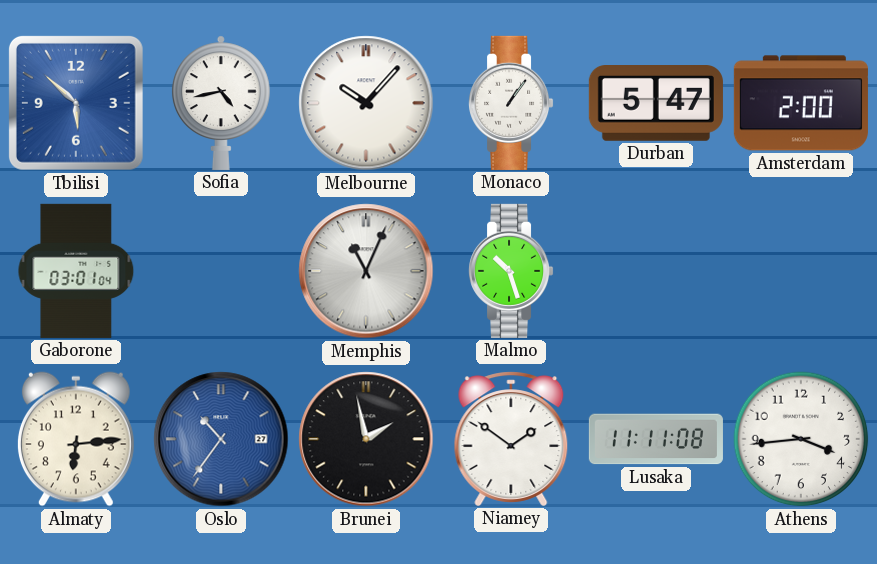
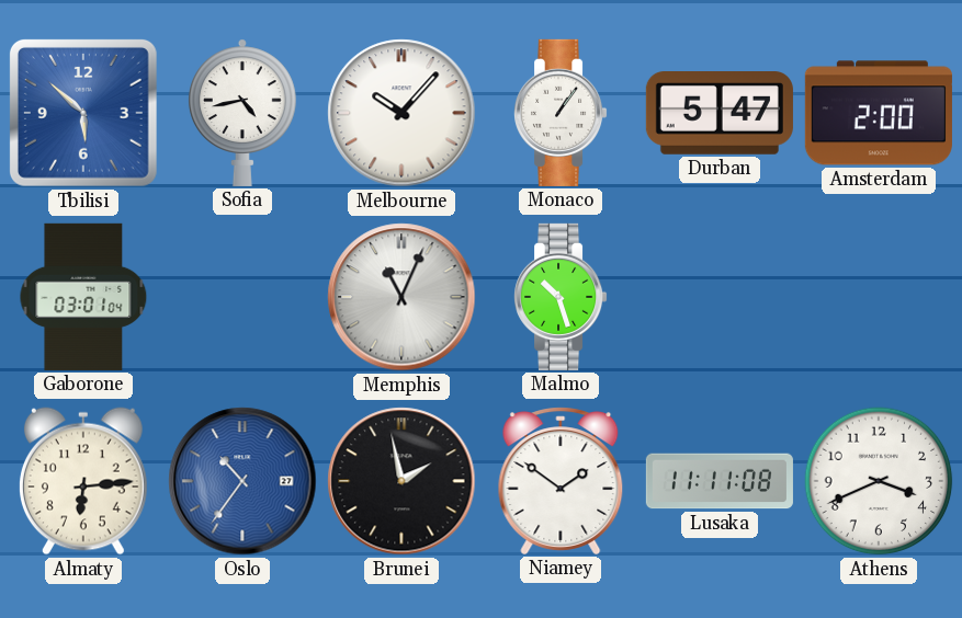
Athens: 3:44 -> 3:41
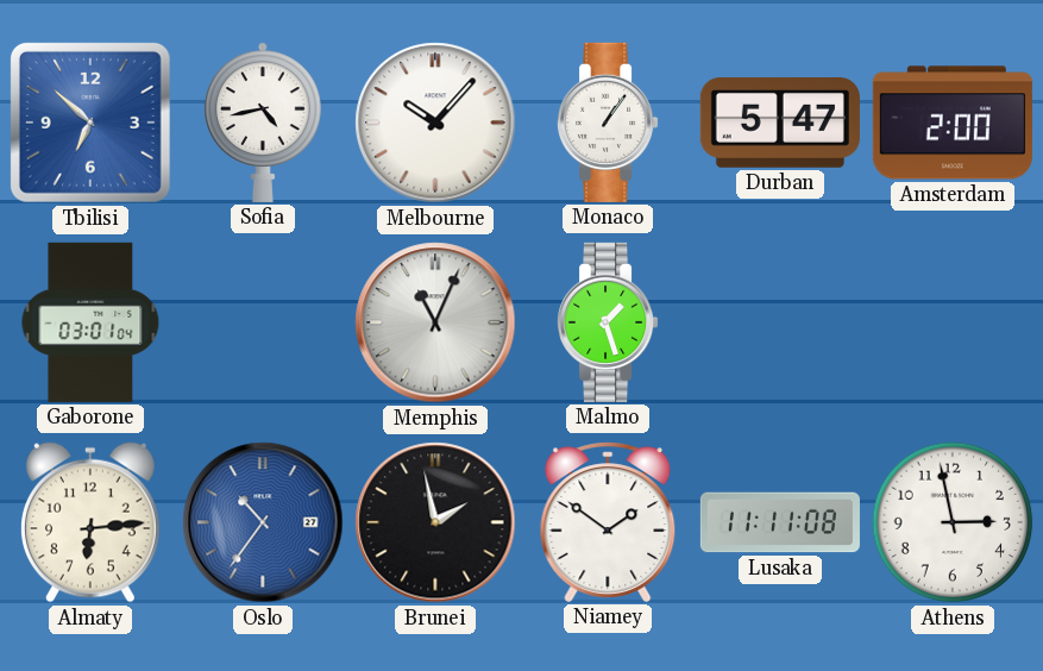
Tbilisi: 5:52 -> 6:52
Malmo: 10:27 -> 1:27
Athens: 3:41 -> 2:58
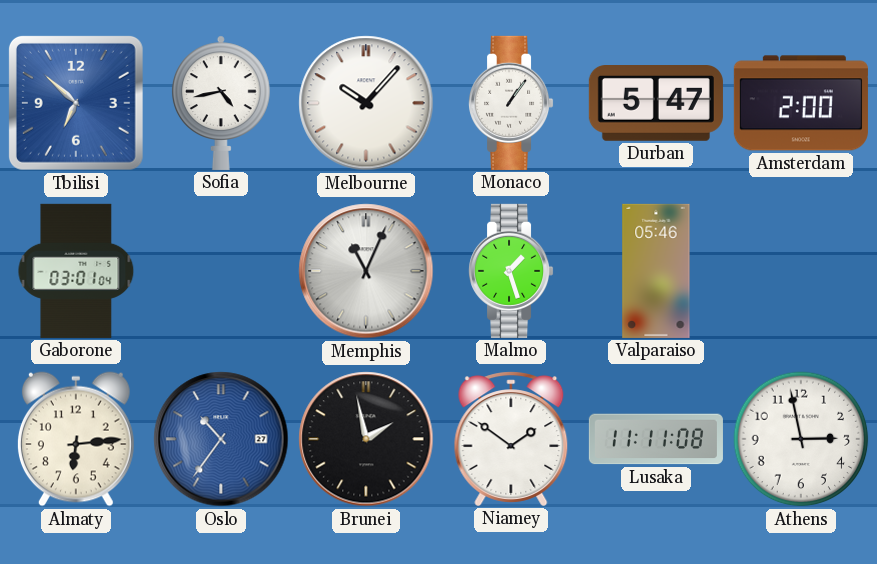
Valparaiso: none -> 05:46
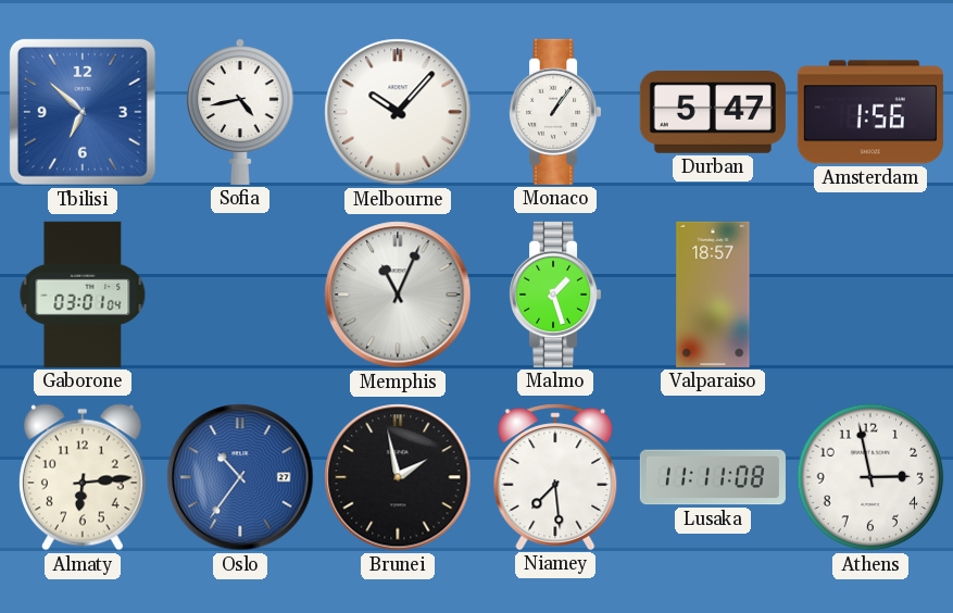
Amsterdam: 2:00 -> 1:56
Valparaiso: 05:46 -> 18:57
Niamey: 1:51 -> 7:29
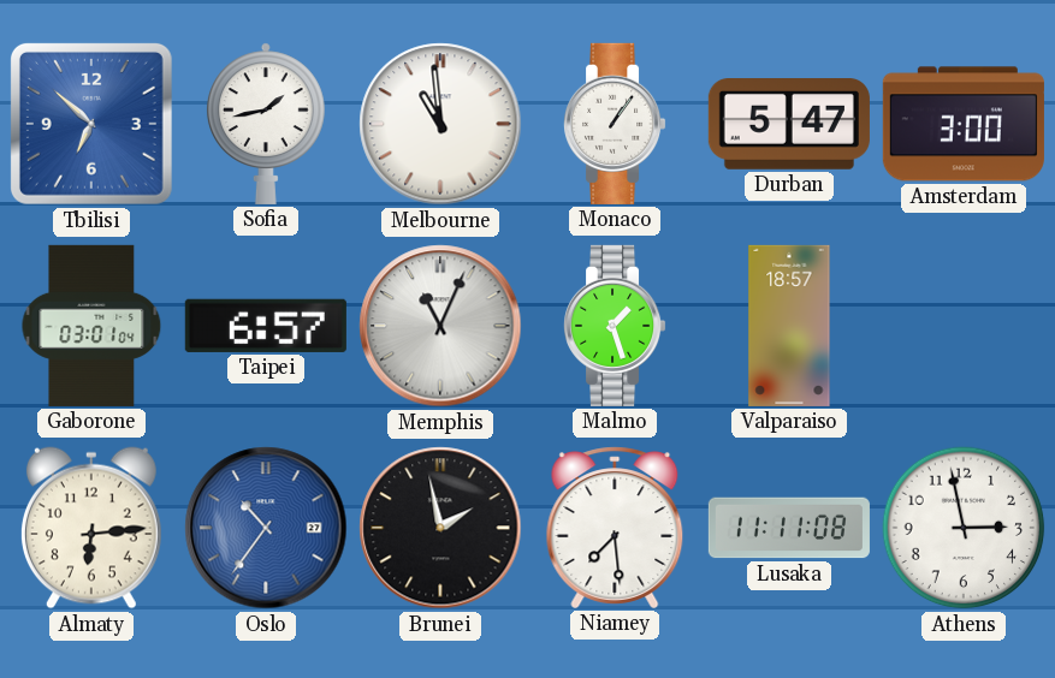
Sofia: 4:43 -> 1:43
Melbourne: 10:07 -> 10:59
Amsterdam: 1:56 -> 3:00
Taipei: none -> 6:57
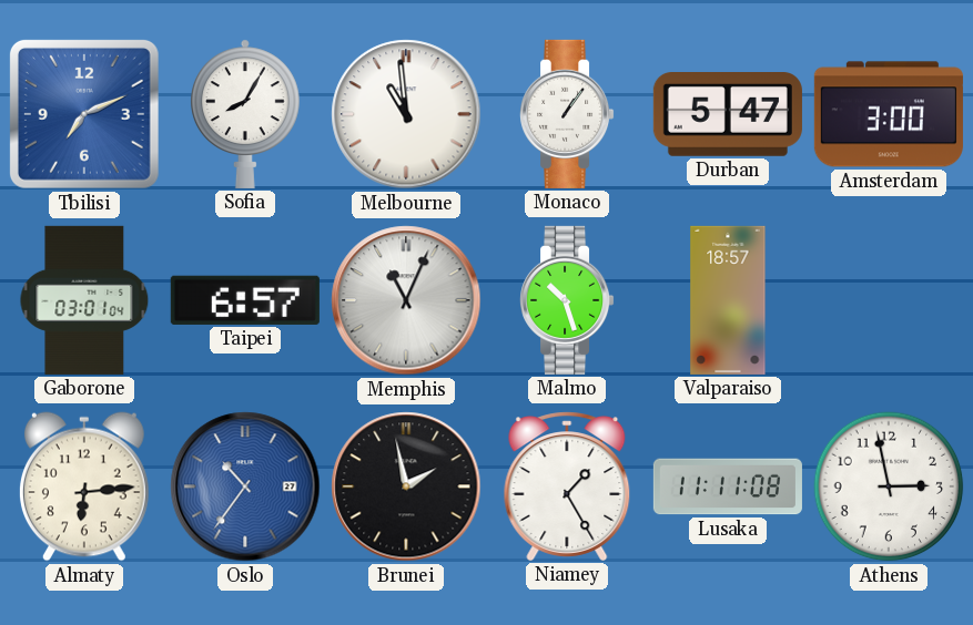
Tbilisi: 6:52 -> 7:11
Sofia: 1:43 -> 8:05
Malmo: 1:27 -> 10:27
Niamey: 7:29 -> 1:25
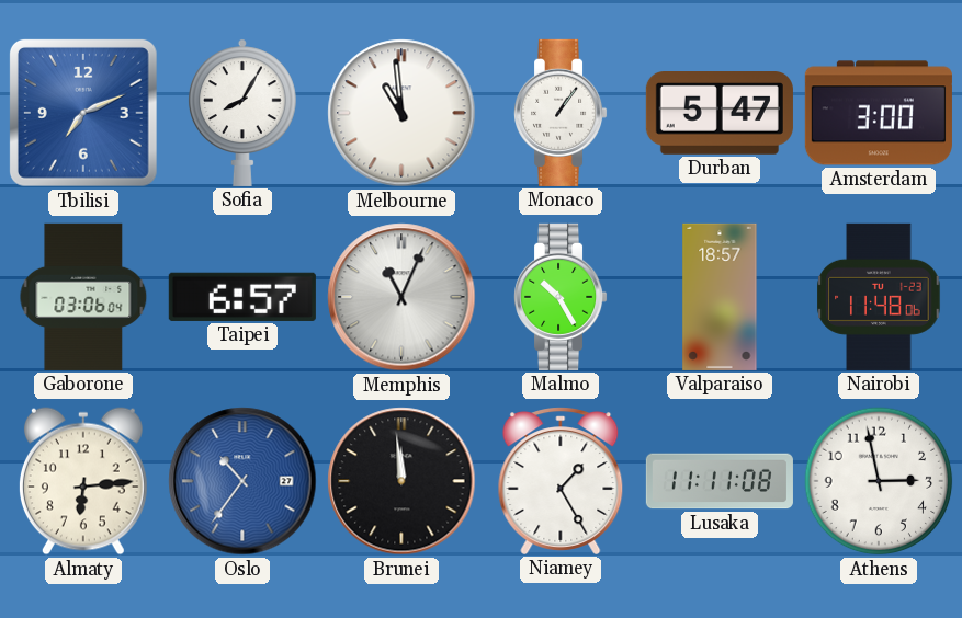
Gaborone: 03:01 -> 03:06
Malmo: 10:27 -> 10:25
Nairobi: none -> 11:48
Brunei: 1:58 -> 11:59
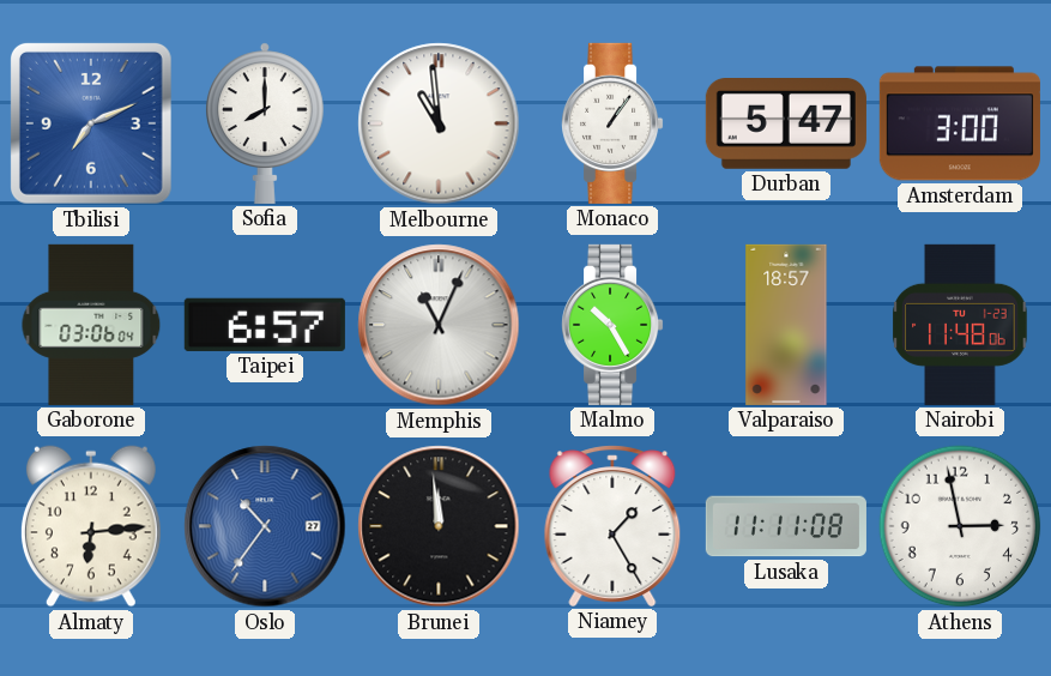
Sofia: 8:05 -> 8:00
